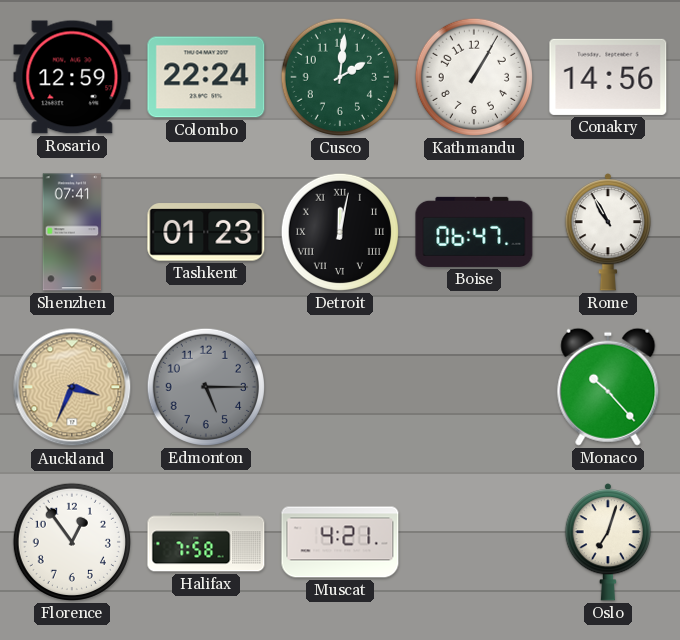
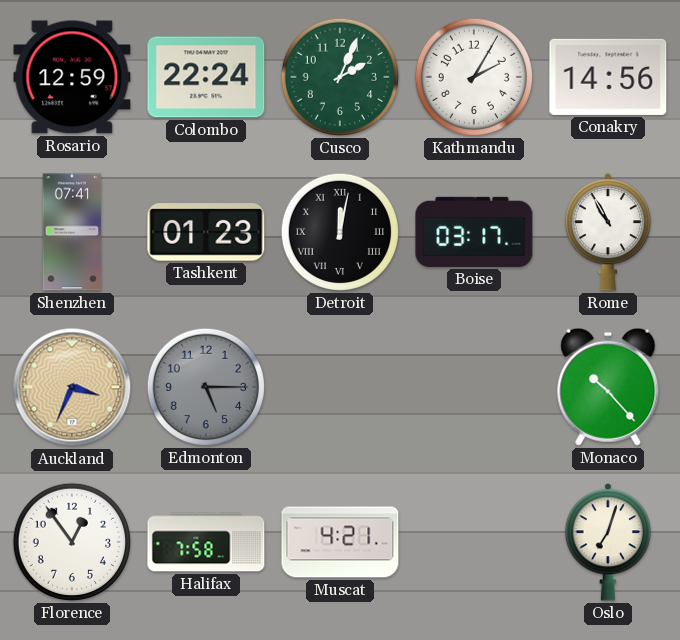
Cusco: 2:01 -> 2:04
Kathmandu: 1:05 -> 2:05
Boise: 06:47 -> 03:17
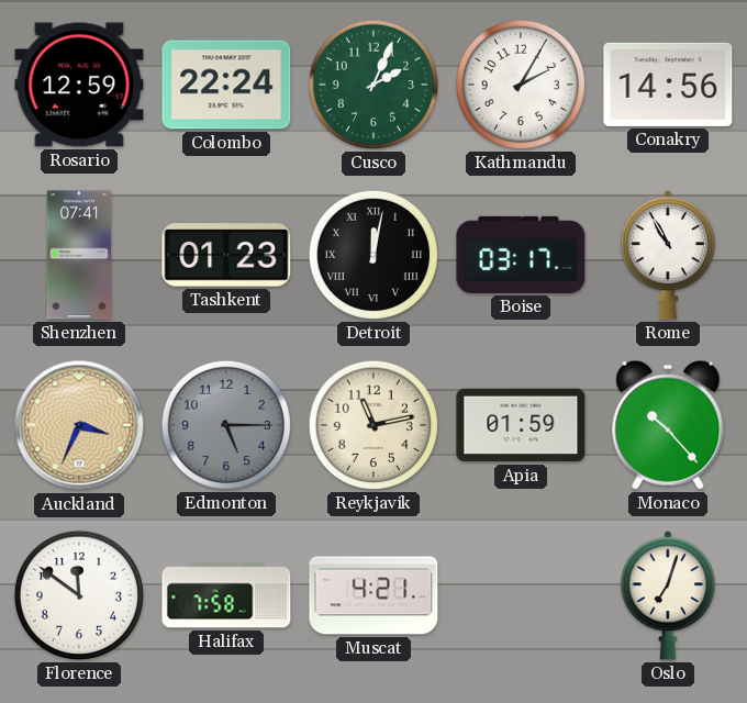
Reykjavik: none -> 11:13
Apia: none -> 01:59
Florence: 12:54 -> 11:51
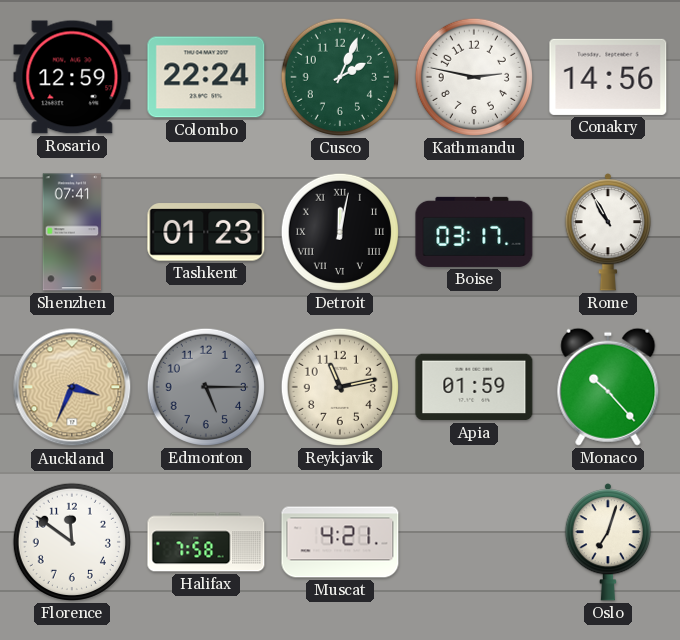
Kathmandu: 2:05 -> 2:47
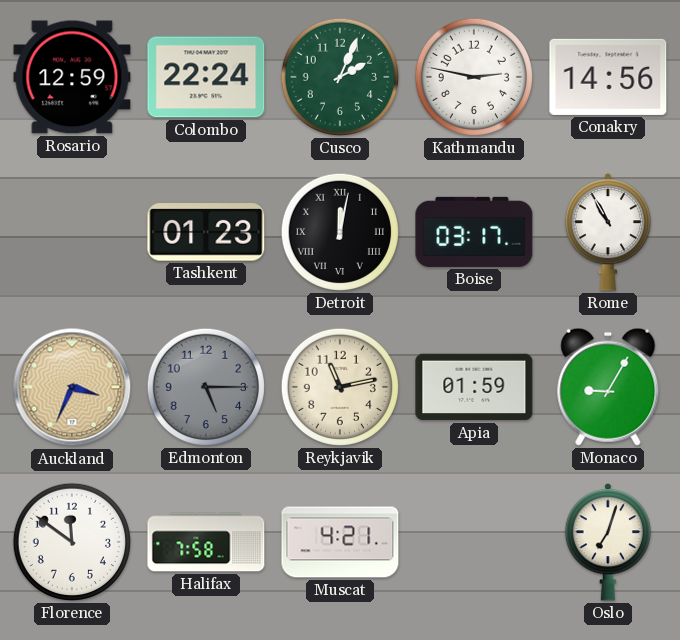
Shenzhen: 07:41 -> none
Monaco: 10:23 -> 9:05
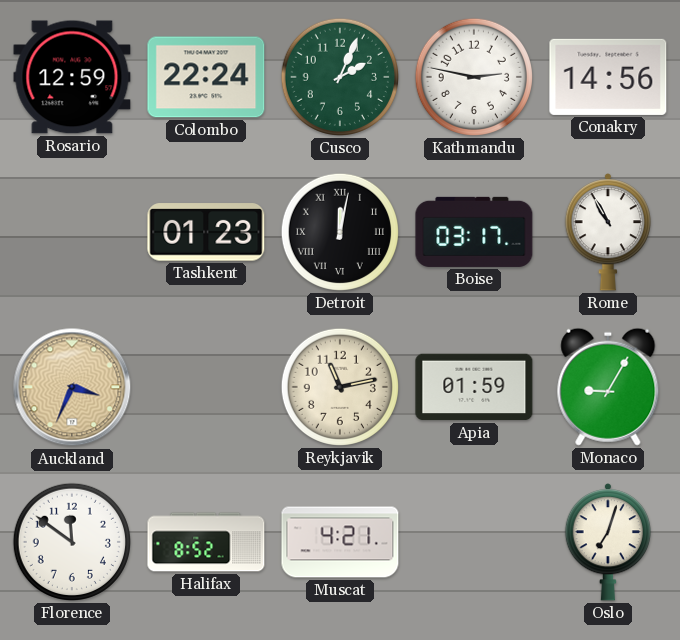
Edmonton: 5:15 -> none
Halifax: 7:58 -> 8:52
